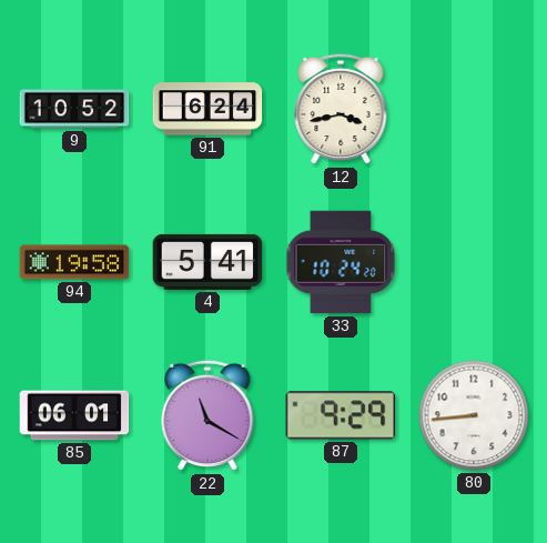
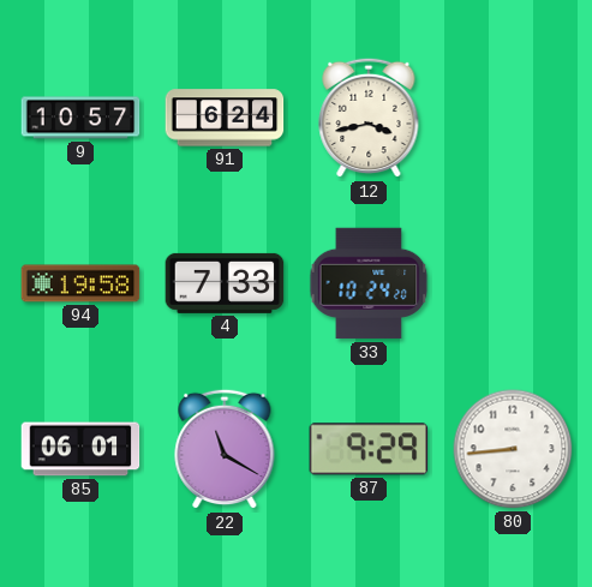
9: 10:52 -> 10:57
4: 5:41 -> 7:33
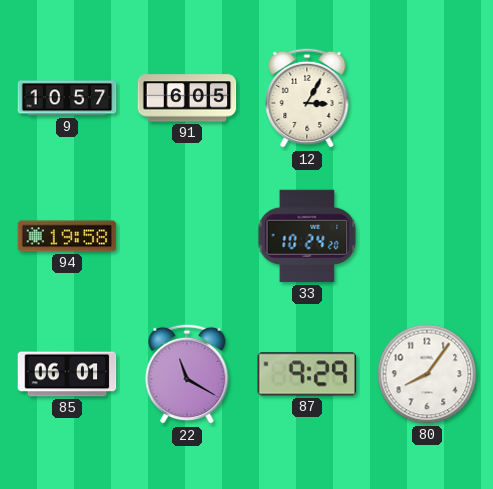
91: 6:24 -> 6:05
12: 3:43 -> 3:05
4: 7:33 -> none
80: 8:44 -> 8:06
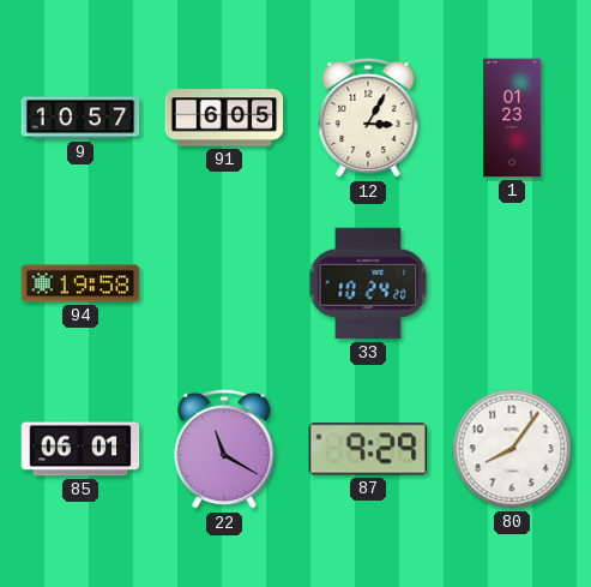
1: none -> 01:23
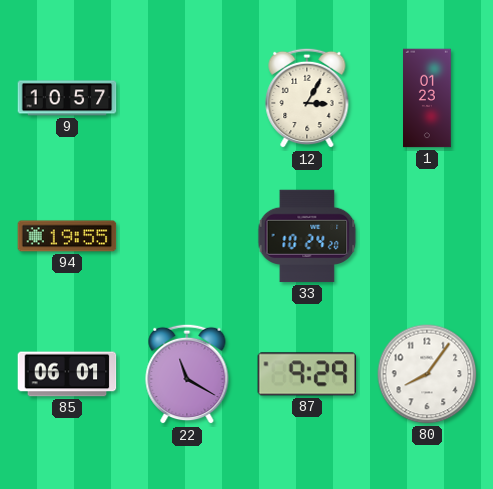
91: 6:05 -> none
94: 19:58 -> 19:55
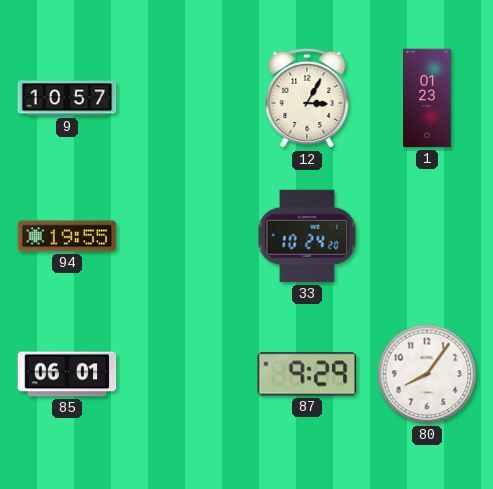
22: 11:20 -> none
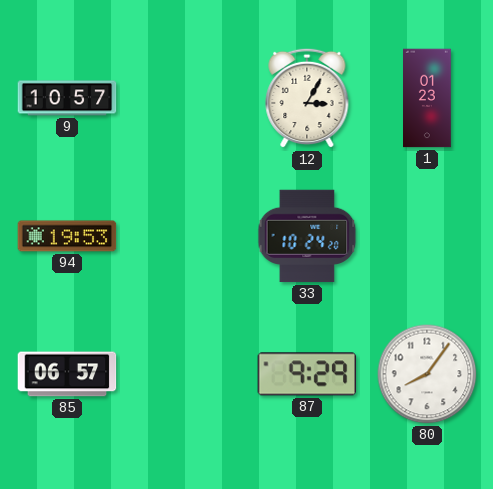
94: 19:55 -> 19:53
85: 06:01 -> 06:57
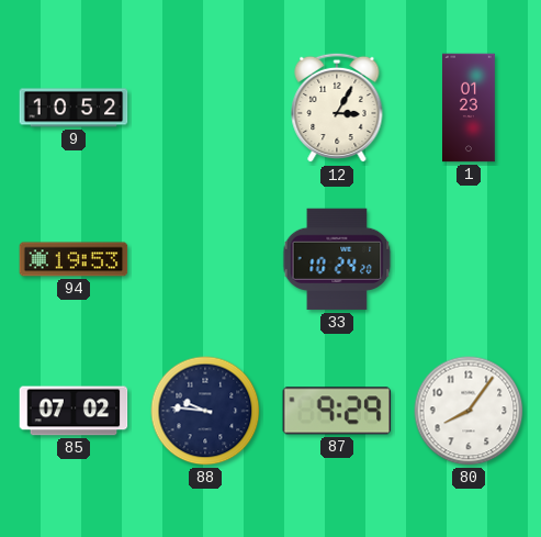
9: 10:57 -> 10:52
85: 06:57 -> 07:02
88: none -> 9:46
